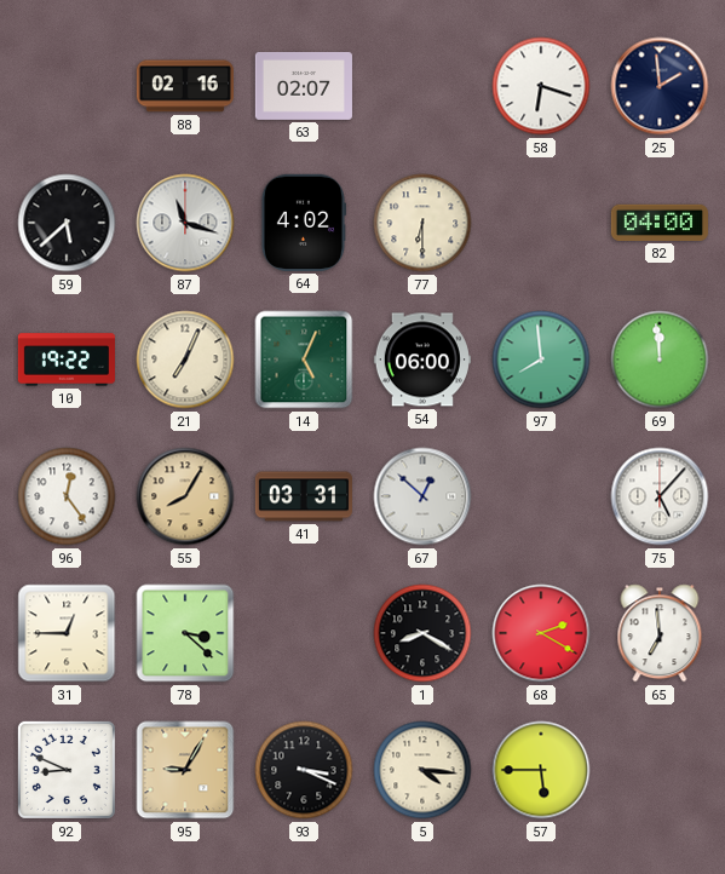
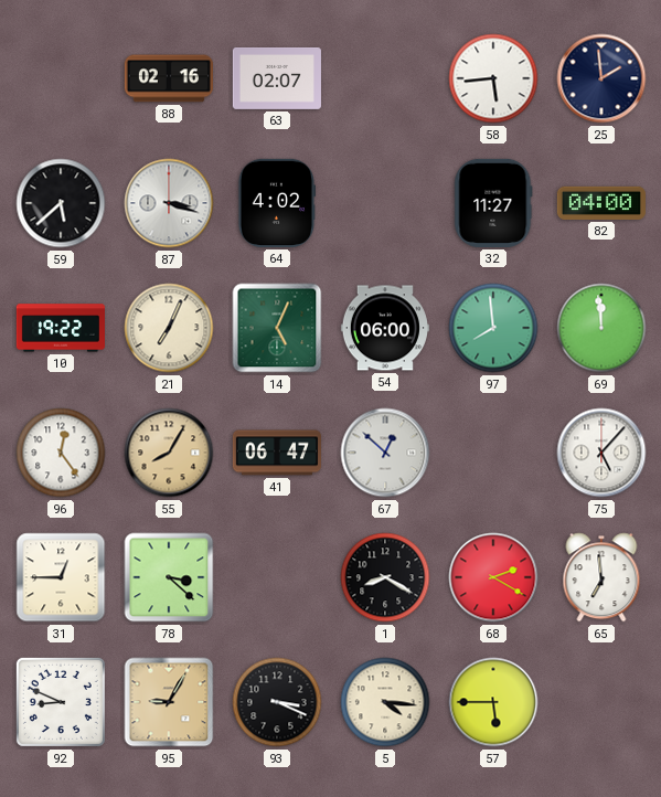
58: 6:18 -> 5:44
87: 11:18 -> 3:18
77: 6:30 -> none
32: none -> 11:27
41: 03:31 -> 06:47
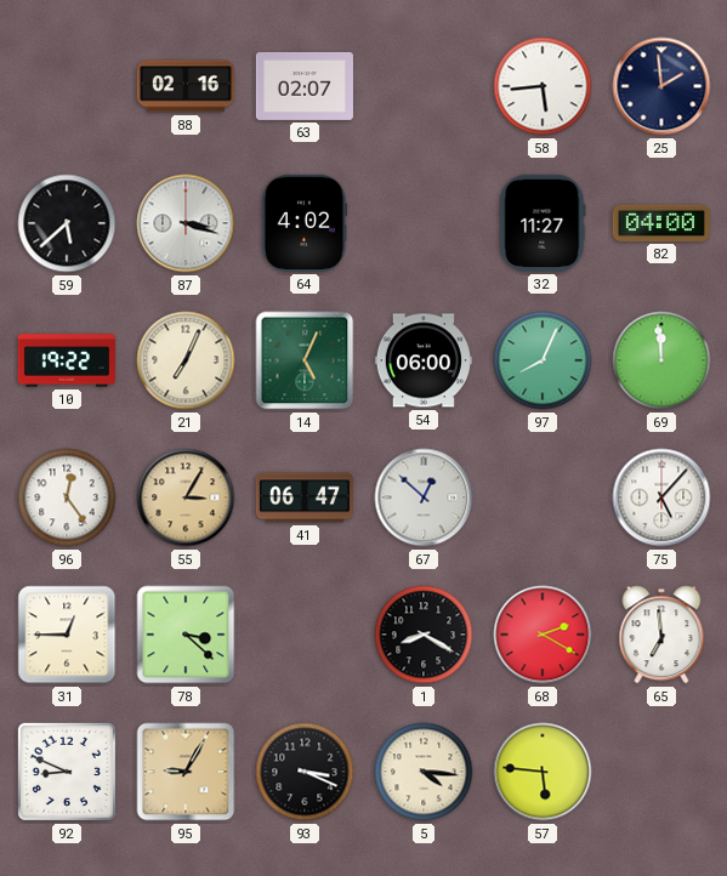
97: 7:59 -> 8:04
55: 8:05 -> 3:05
57: 5:45 -> 5:46
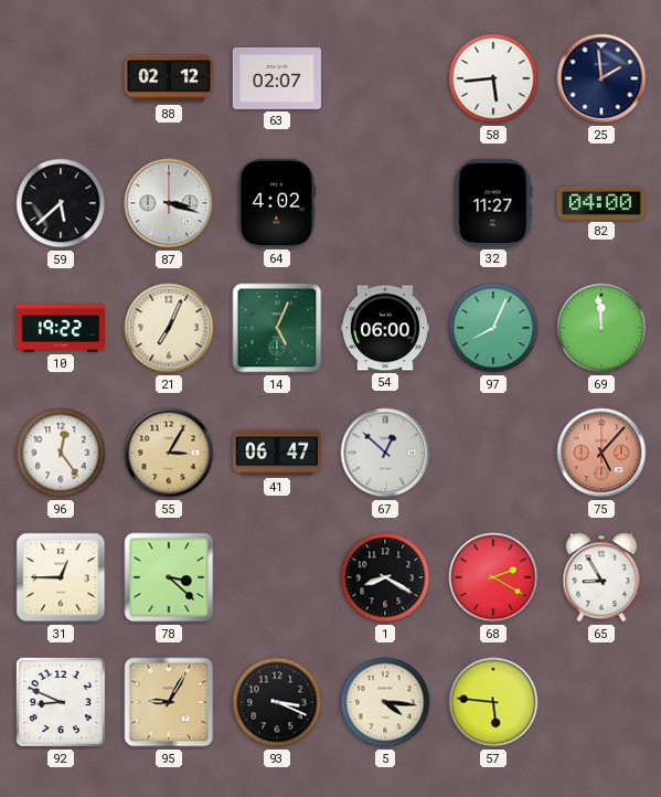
88: 02:16 -> 02:12
75 dial: white -> salmon
65: 6:59 -> 8:55
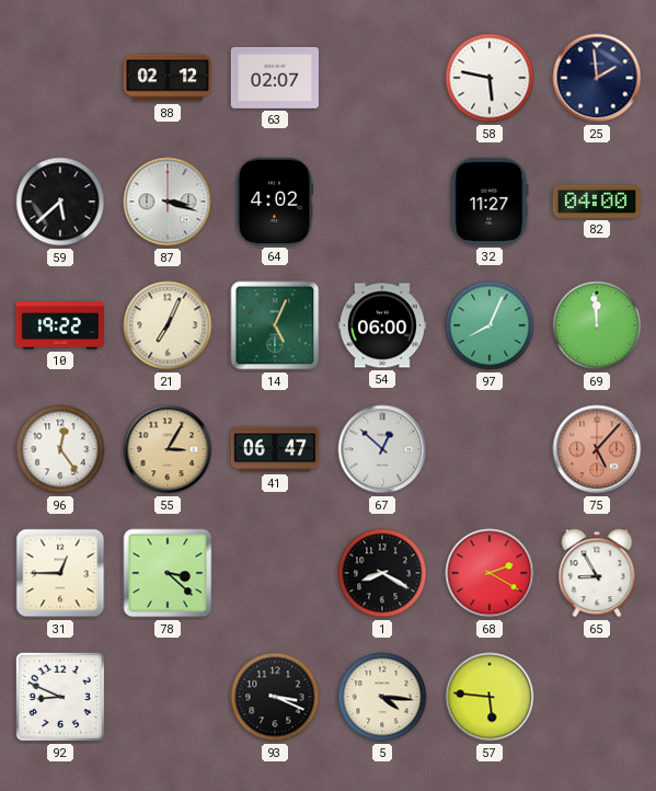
58: 5:44 -> 5:47
95: 9:05 -> none
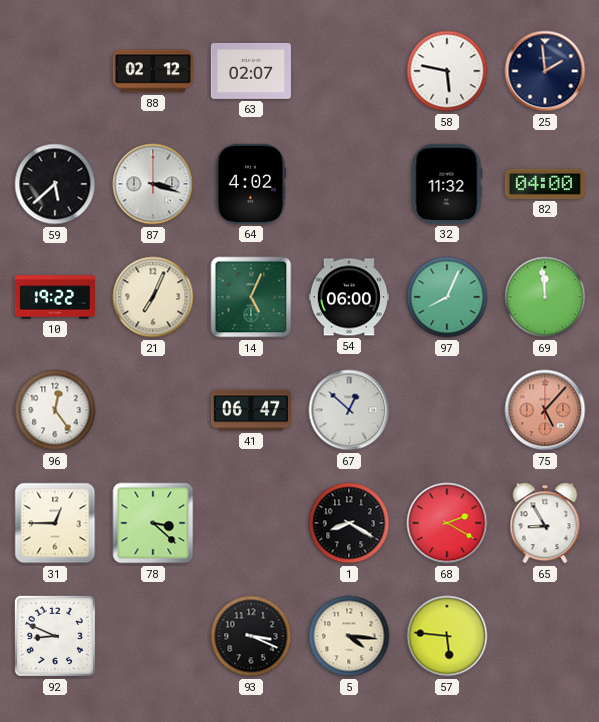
32: 11:27 -> 11:32
55: 3:05 -> none
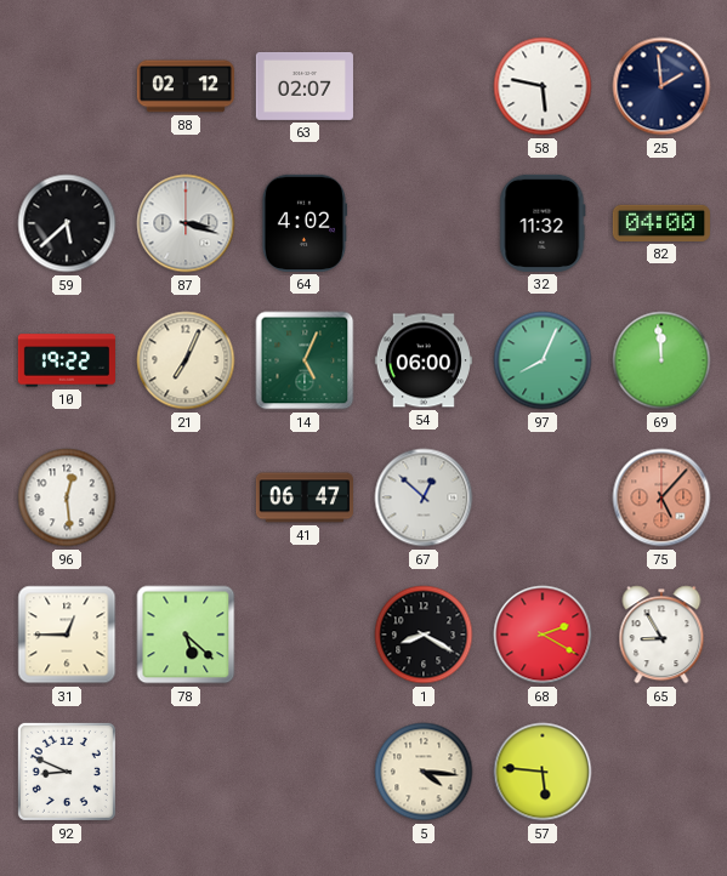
96: 12:24 -> 12:29
78: 3:22 -> 5:22
93: 3:19 -> none
